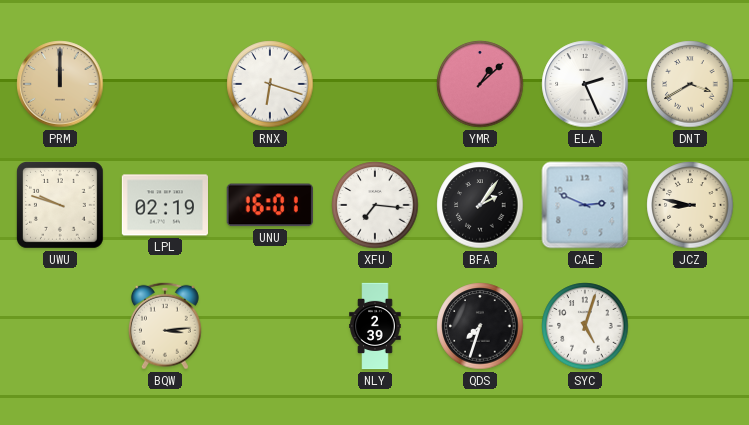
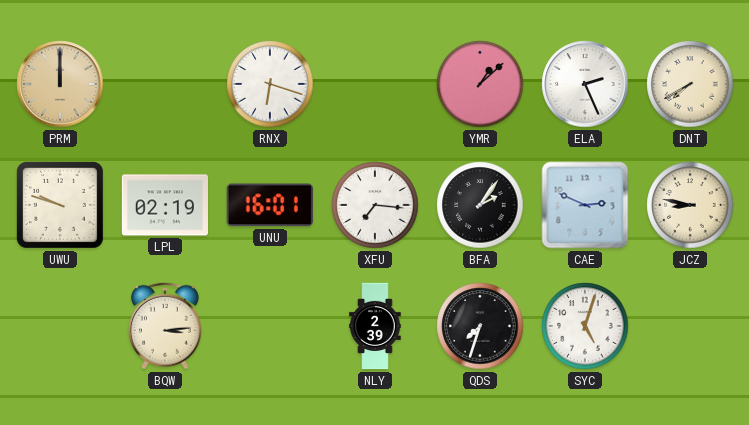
DNT: 3:40 -> 7:40
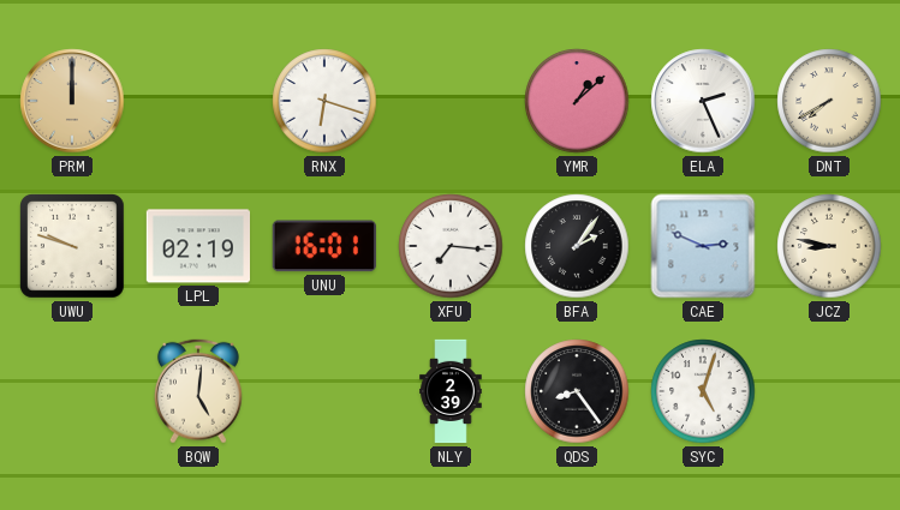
BQW: 3:14 -> 5:01
QDS: 7:33 -> 8:24
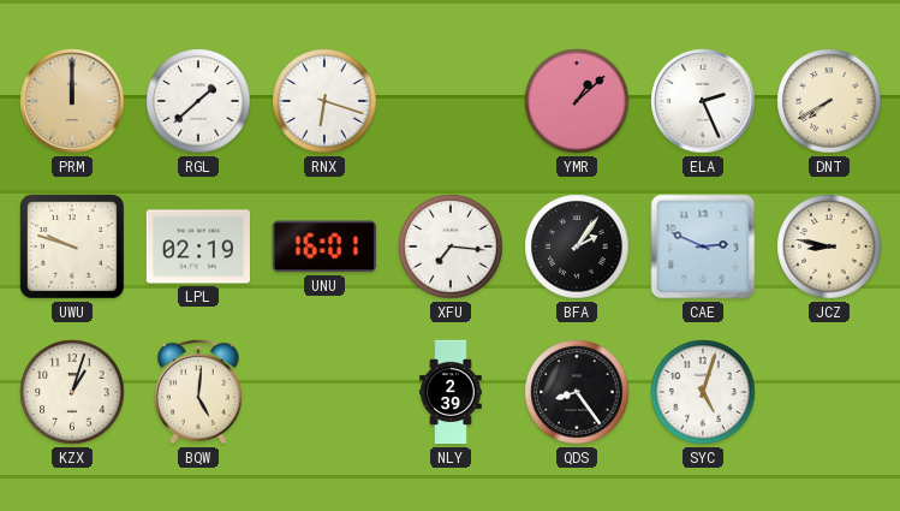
RGL: none -> 1:38
KZX: none -> 1:03
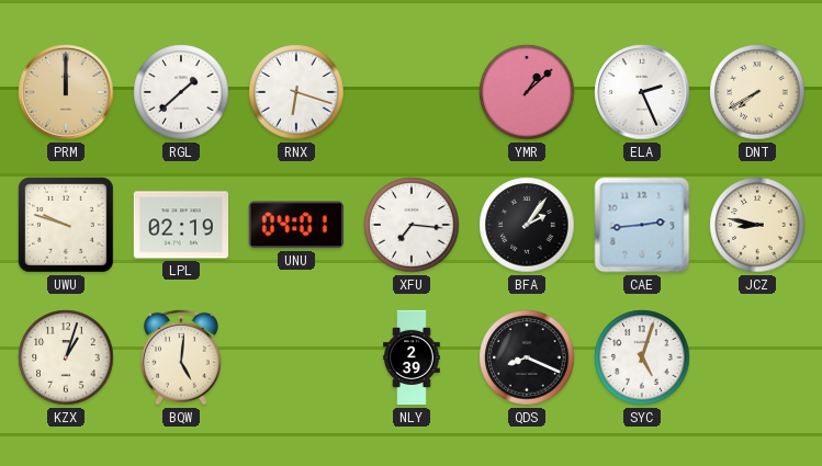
UNU: 16:01 -> 04:01
CAE: 2:49 -> 2:44
QDS: 8:24 -> 8:19
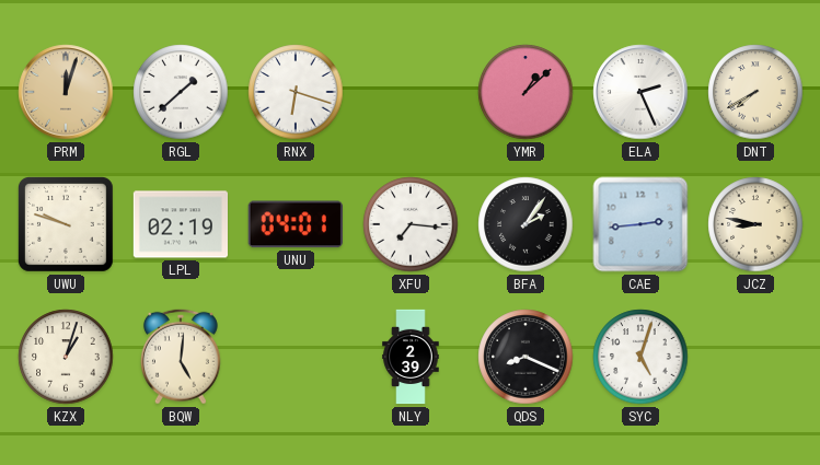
PRM: 12:00 -> 12:03
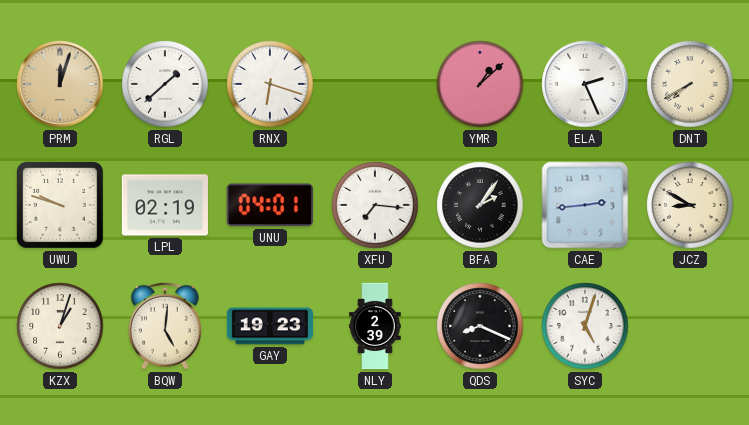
JCZ: 8:47 -> 8:50
GAY: none -> 19:23
